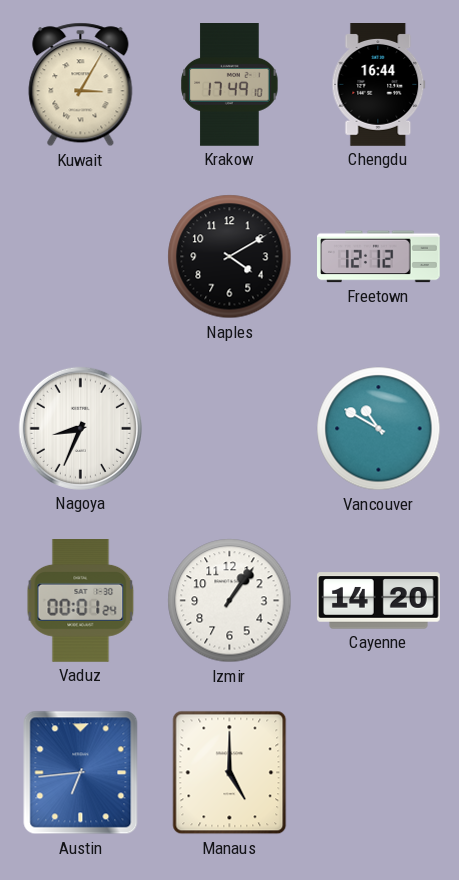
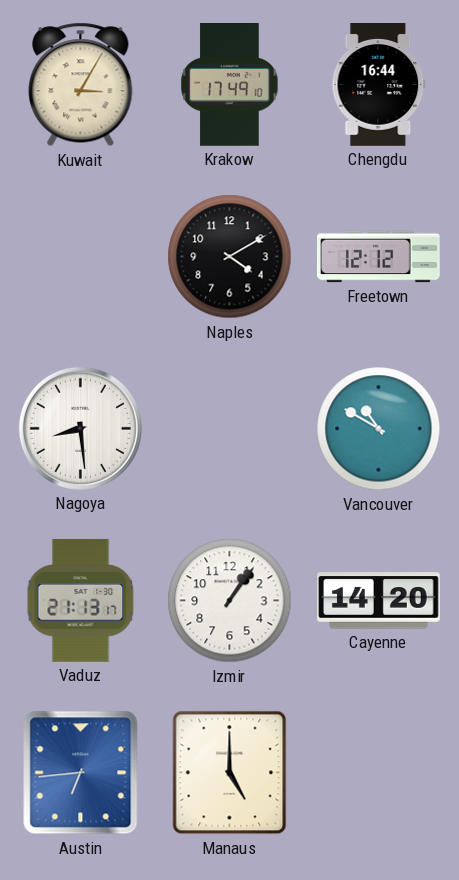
Nagoya: 8:34 -> 8:29
Vaduz: 00:01 -> 21:13
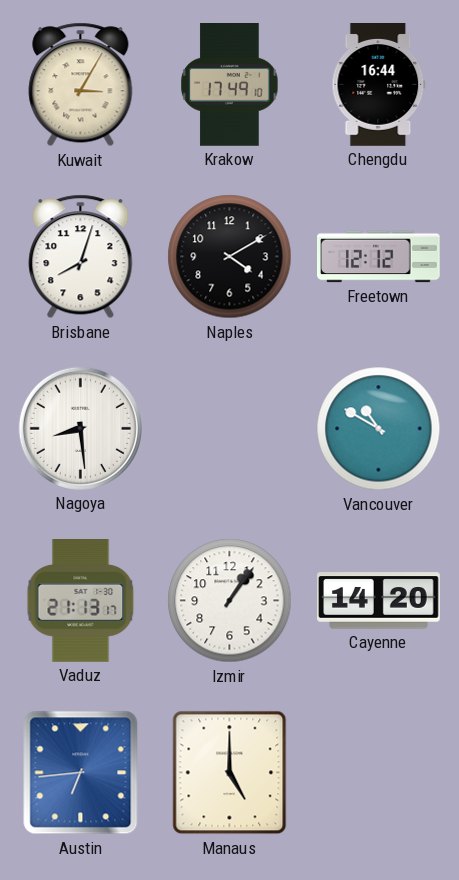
Brisbane: none -> 8:03
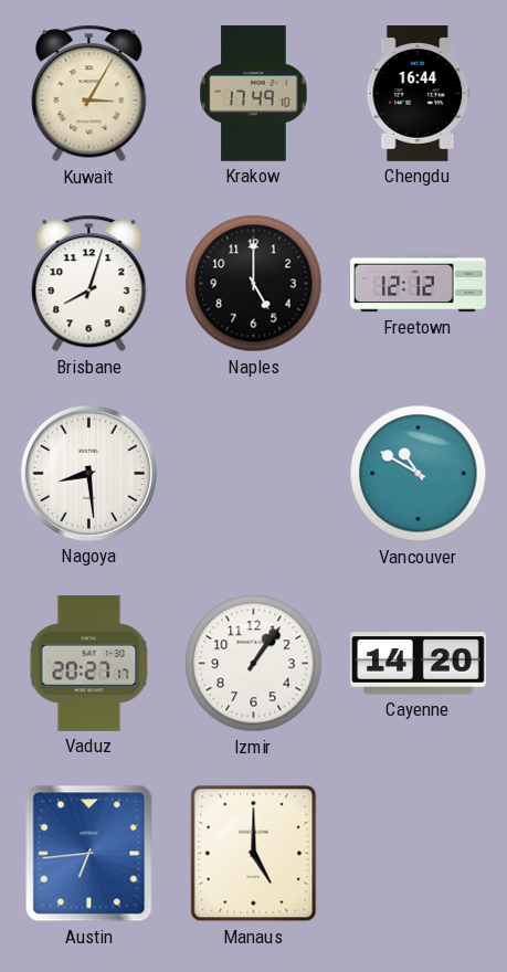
Naples: 4:10 -> 5:00
Vaduz: 21:13 -> 20:27
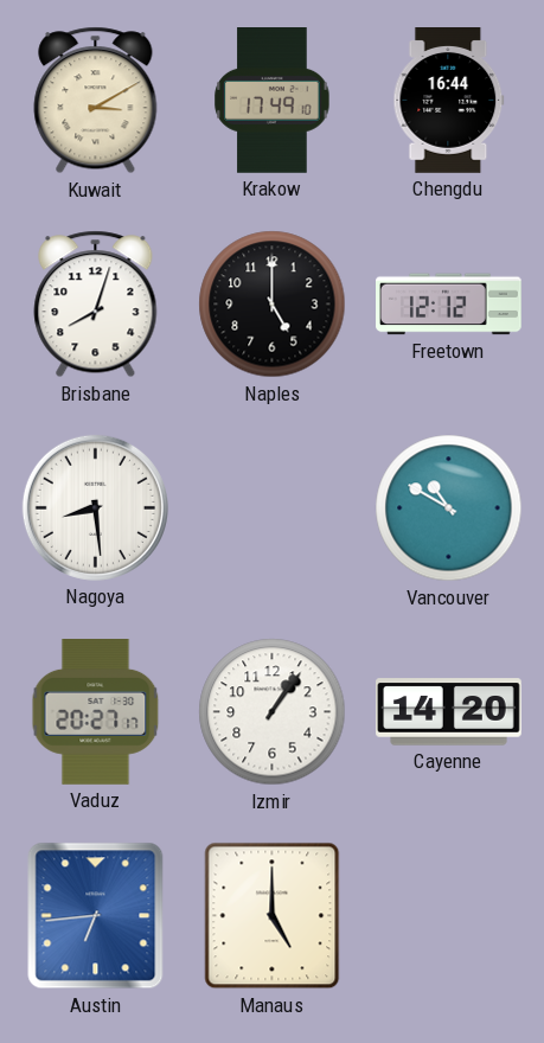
Kuwait: 3:05 -> 3:10
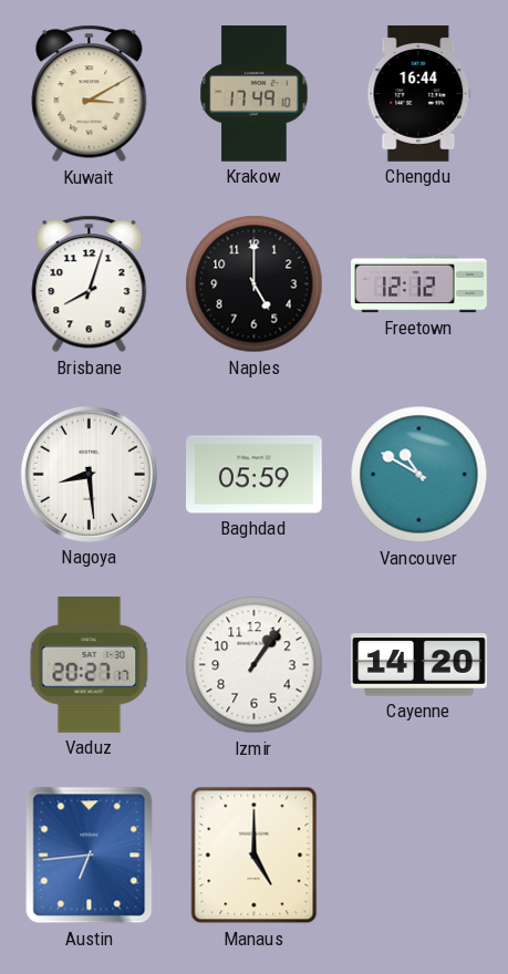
Baghdad: none -> 05:59
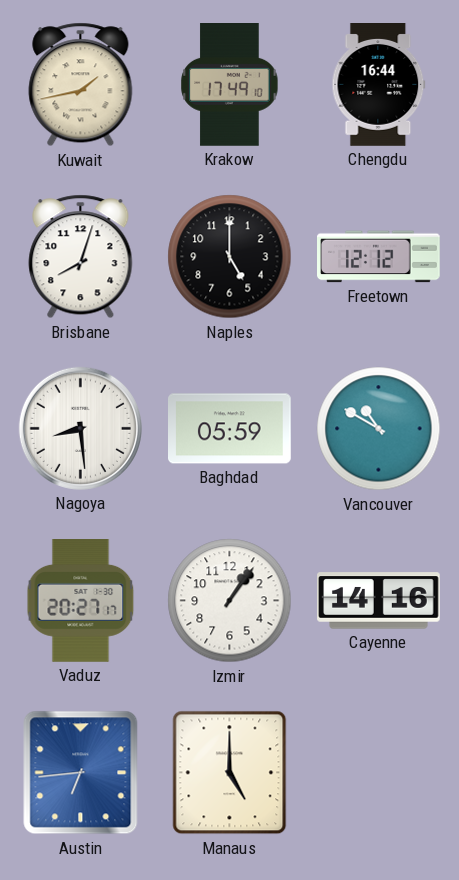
Kuwait: 3:10 -> 1:43
Cayenne: 14:20 -> 14:16
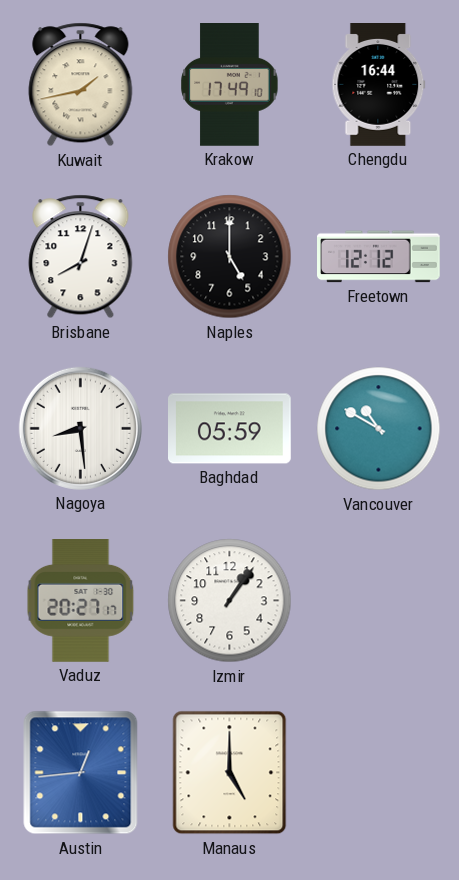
Cayenne: 14:16 -> none
Austin: 6:44 -> 12:44
